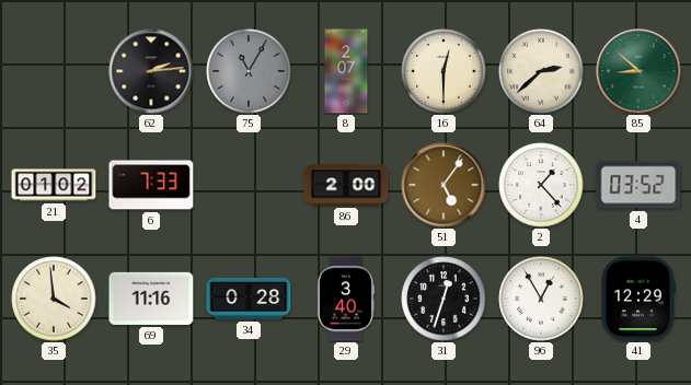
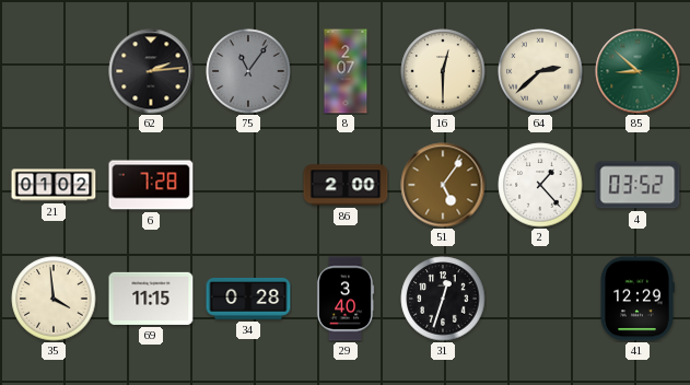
75: 11:05 -> 11:06
6: 7:33 -> 7:28
69: 11:16 -> 11:15
96: 12:55 -> none
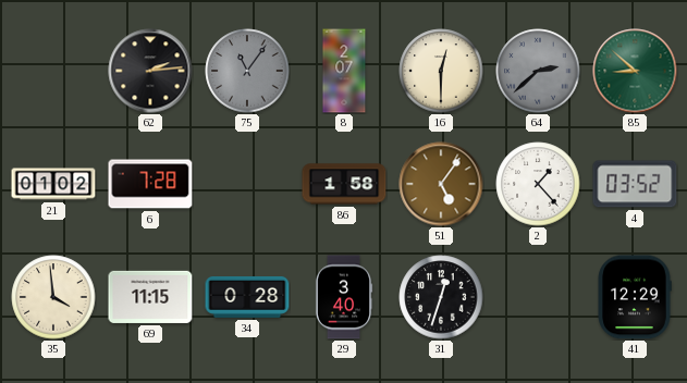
64 dial: cream -> grey
86: 2:00 -> 1:58
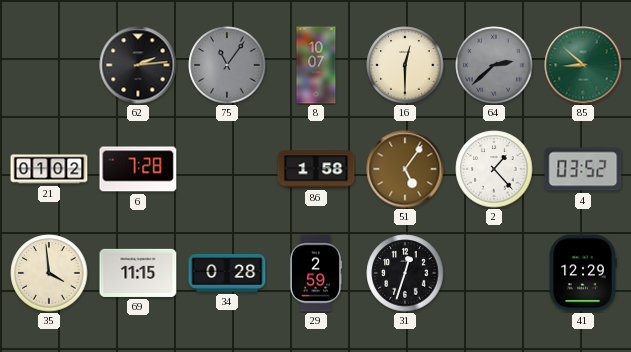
8: 2:07 -> 10:07
29: 3:40 -> 2:59
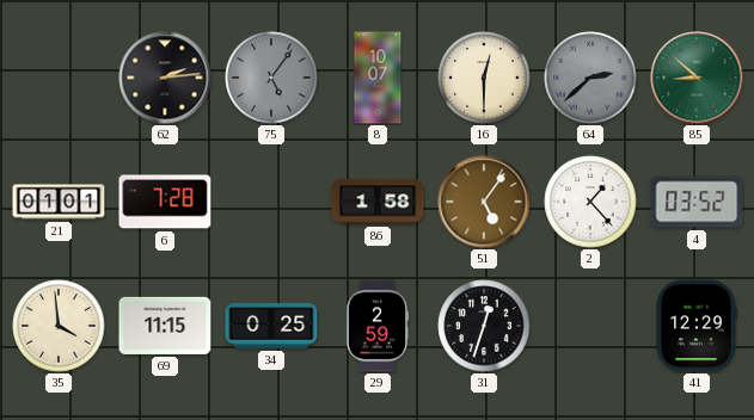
75: 11:06 -> 5:06
21: 01:02 -> 01:01
34: 0:28 -> 0:25
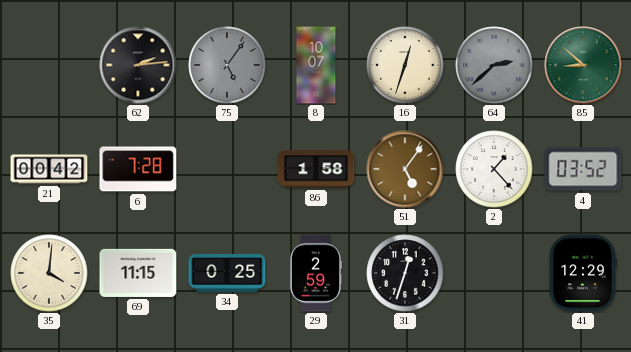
16: 12:30 -> 12:33
21: 01:01 -> 00:42
35: 3:59 -> 4:01
